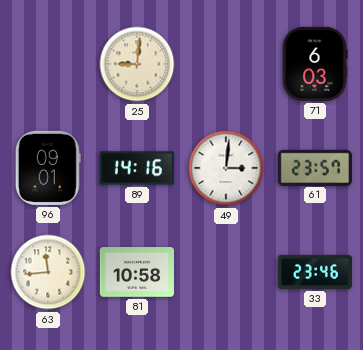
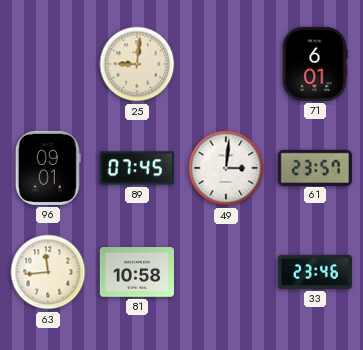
71: 6:03 -> 6:01
89: 14:16 -> 07:45
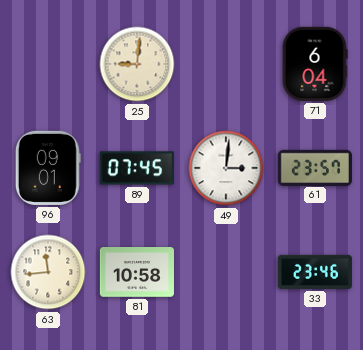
71: 6:01 -> 6:04
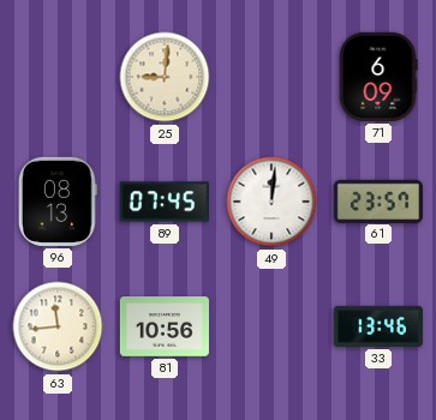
71: 6:04 -> 6:09
96: 09:01 -> 08:13
49: 3:01 -> 12:01
81: 10:58 -> 10:56
33: 23:46 -> 13:46
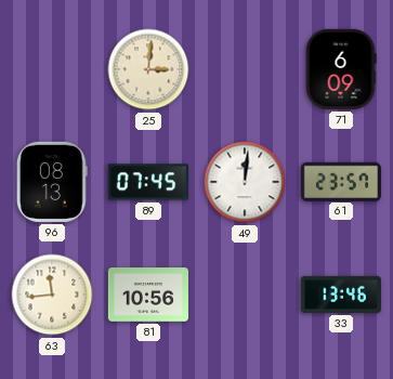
25: 9:01 -> 3:01
